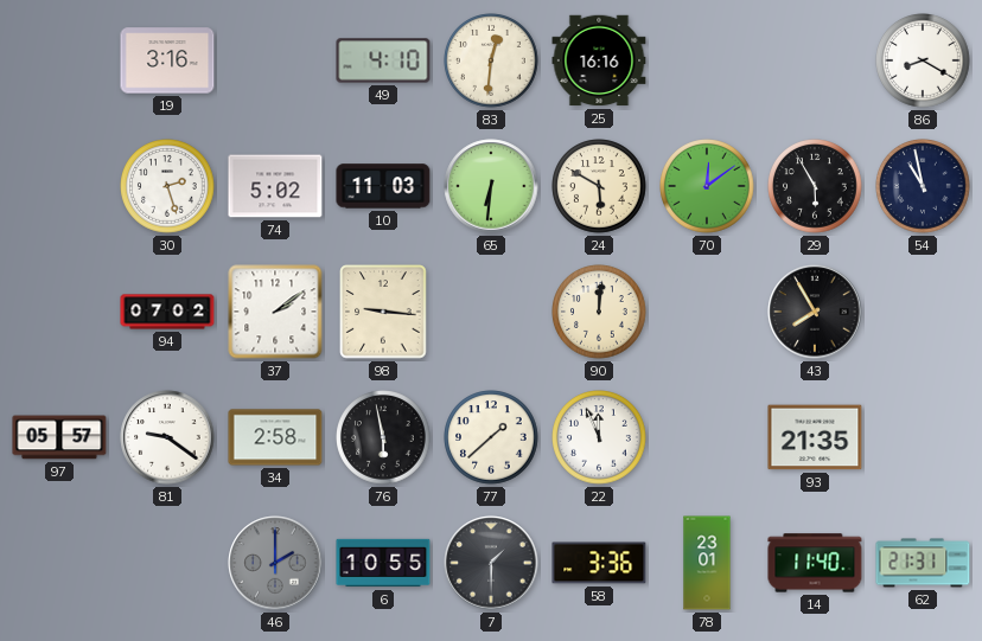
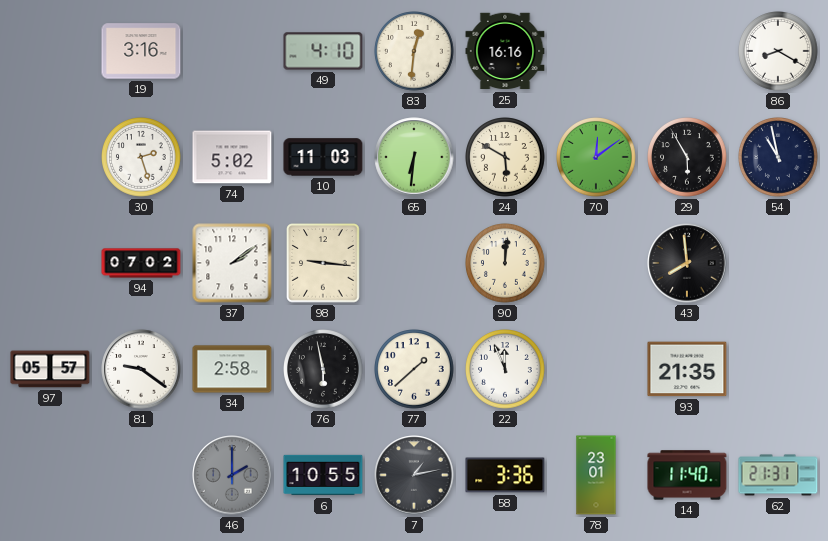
43: 7:55 -> 7:59
7: 1:30 -> 1:13
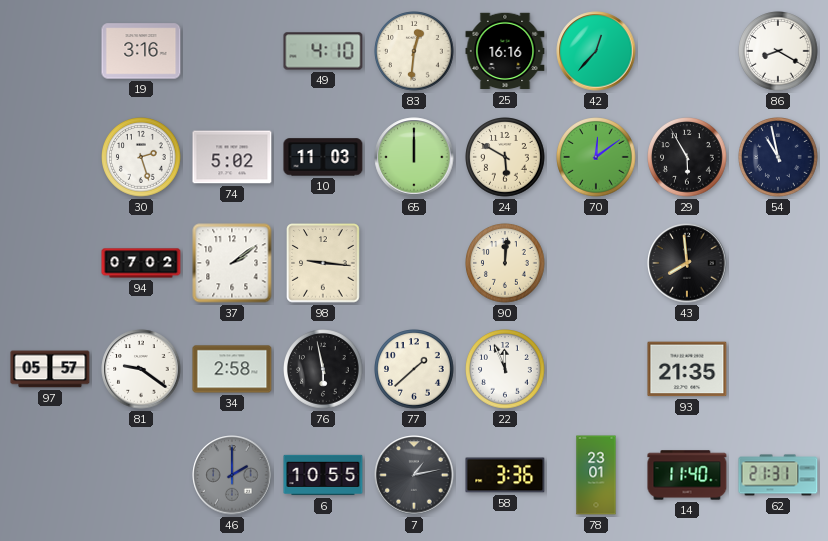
42: none -> 12:37
65: 6:31 -> 12:00
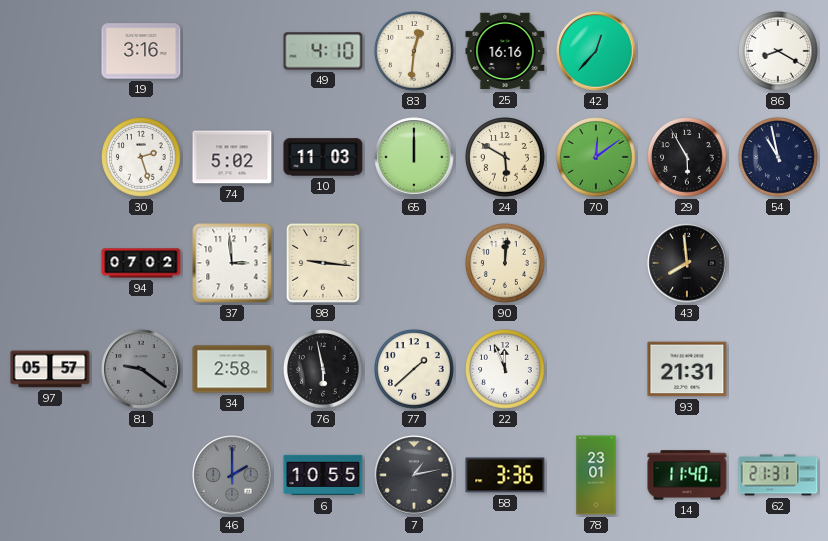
37: 2:09 -> 2:59
81 dial: white -> grey
93: 21:35 -> 21:31
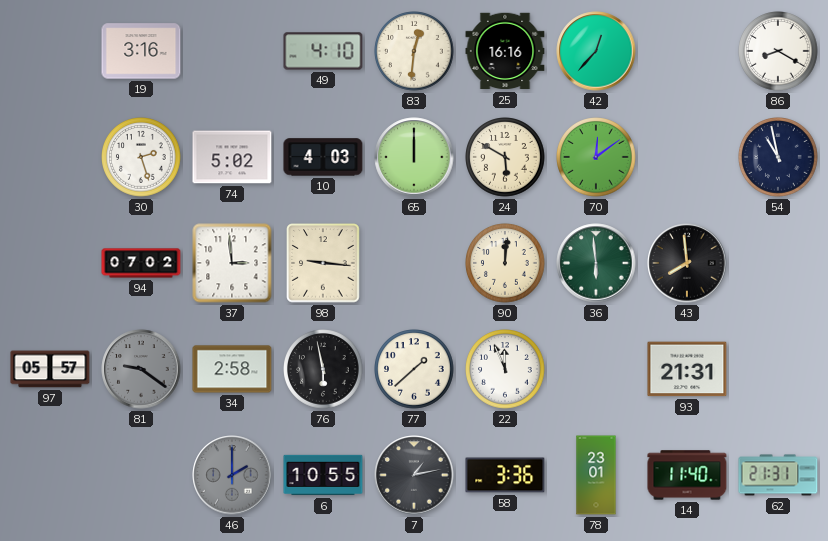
10: 11:03 -> 4:03
29: 5:55 -> none
36: none -> 5:59
